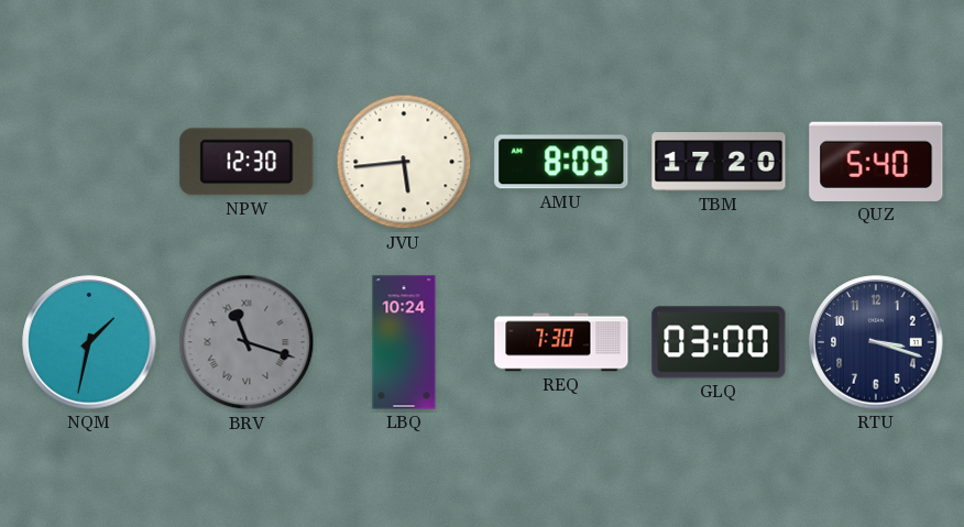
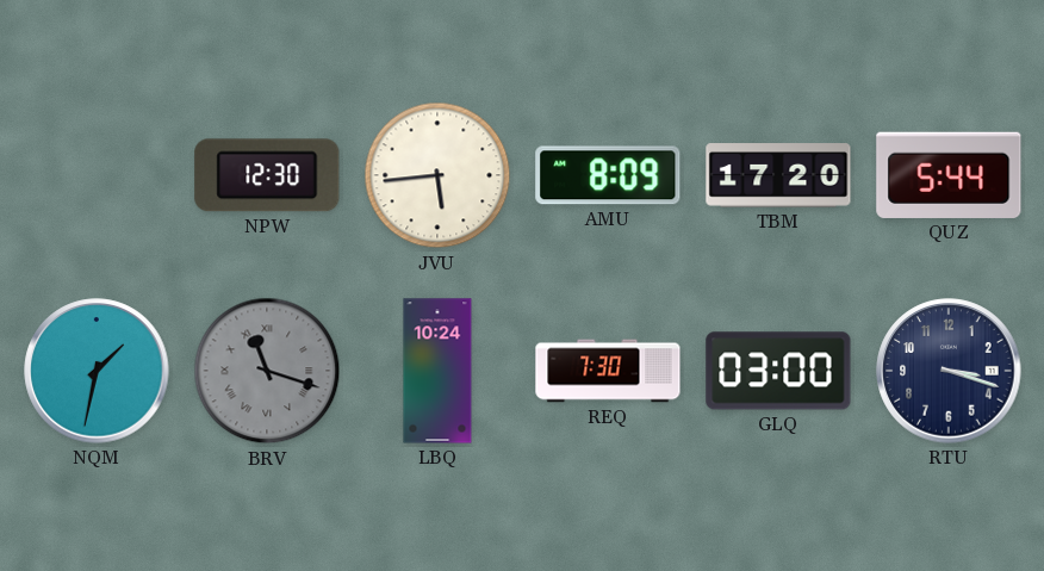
QUZ: 5:40 -> 5:44
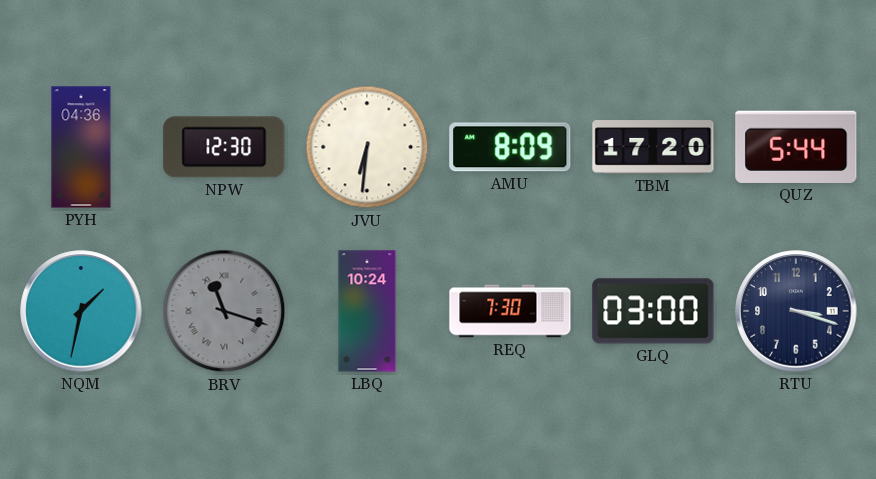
PYH: none -> 04:36
JVU: 5:44 -> 6:31
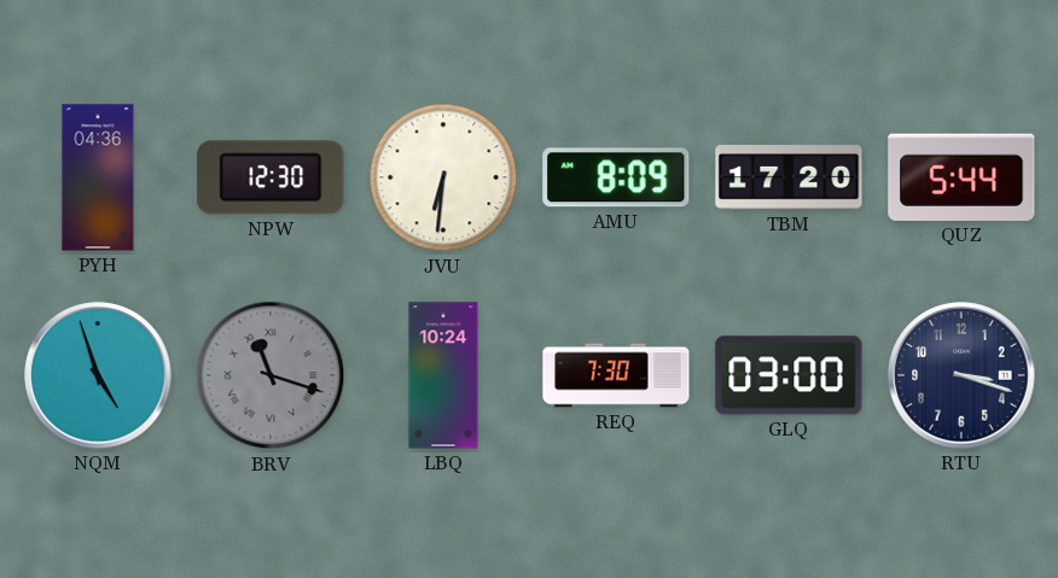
NQM: 1:32 -> 4:57
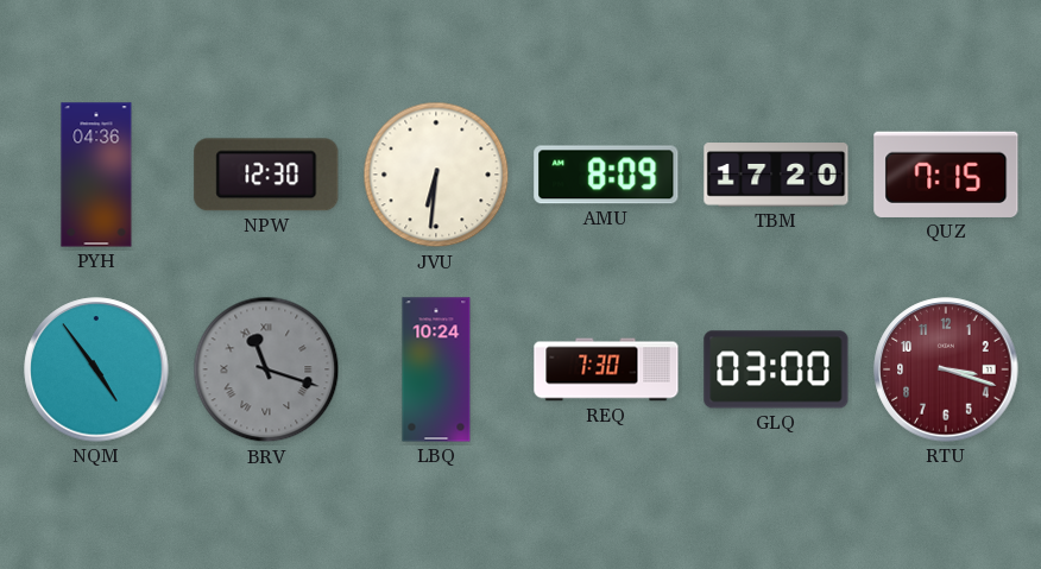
QUZ: 5:44 -> 7:15
NQM: 4:57 -> 4:54
RTU dial: navy -> burgundy
